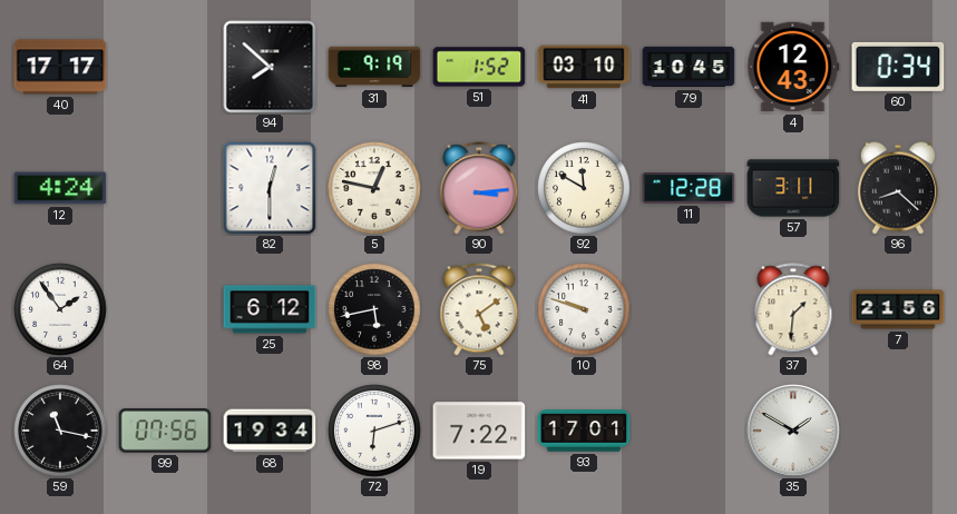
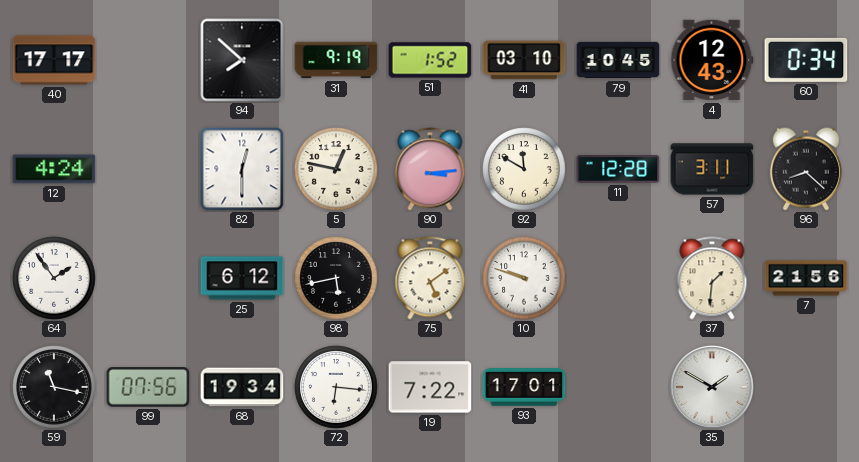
72: 6:12 -> 6:16
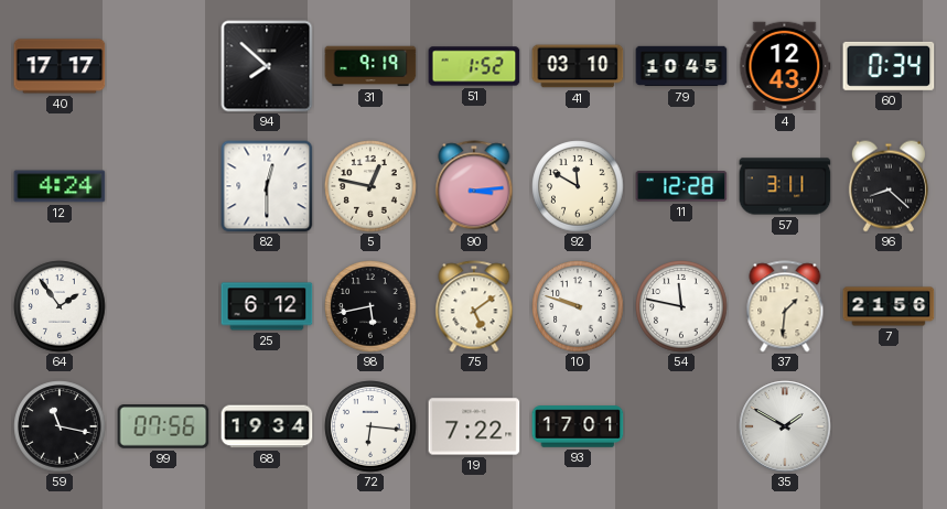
54: none -> 11:47
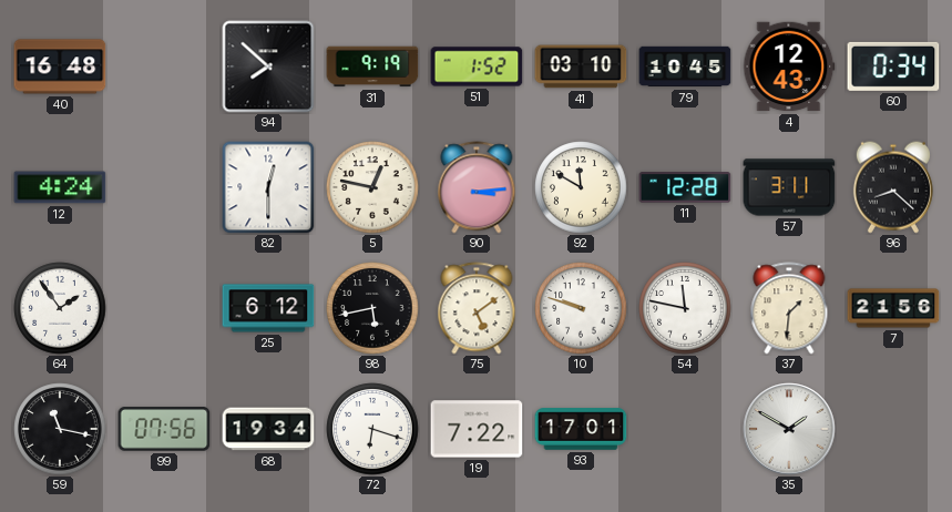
40: 17:17 -> 16:48
72: 6:16 -> 6:18
